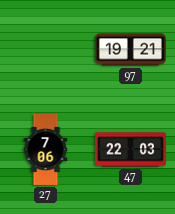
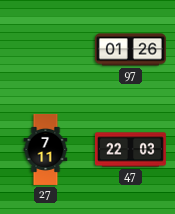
97: 19:21 -> 01:26
27: 7:06 -> 7:11
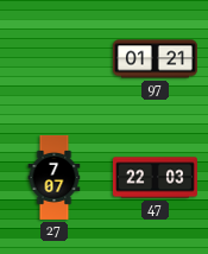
97: 01:26 -> 01:21
27: 7:11 -> 7:07
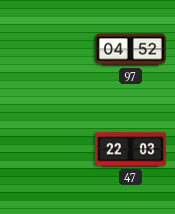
97: 01:21 -> 04:52
27: 7:07 -> none
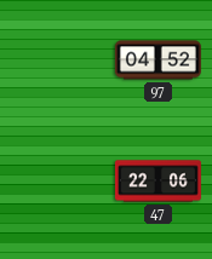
47: 22:03 -> 22:06
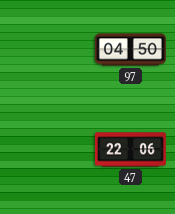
97: 04:52 -> 04:50
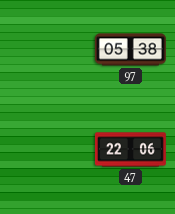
97: 04:50 -> 05:38
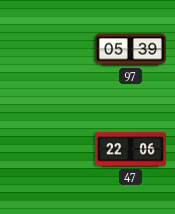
97: 05:38 -> 05:39
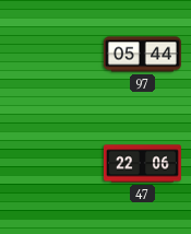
97: 05:39 -> 05:44
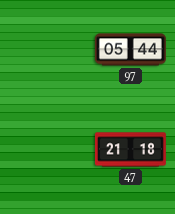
47: 22:06 -> 21:18
